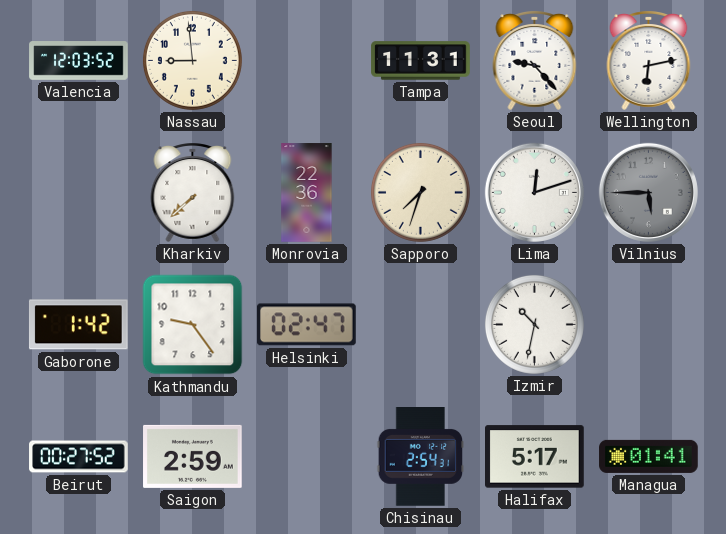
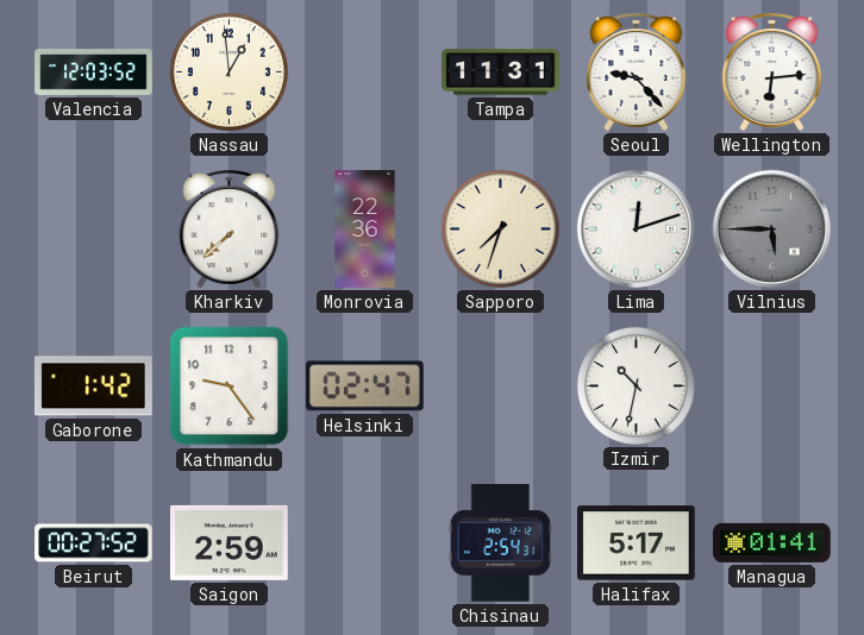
Nassau: 8:59 -> 12:59
Wellington: 6:13 -> 6:14
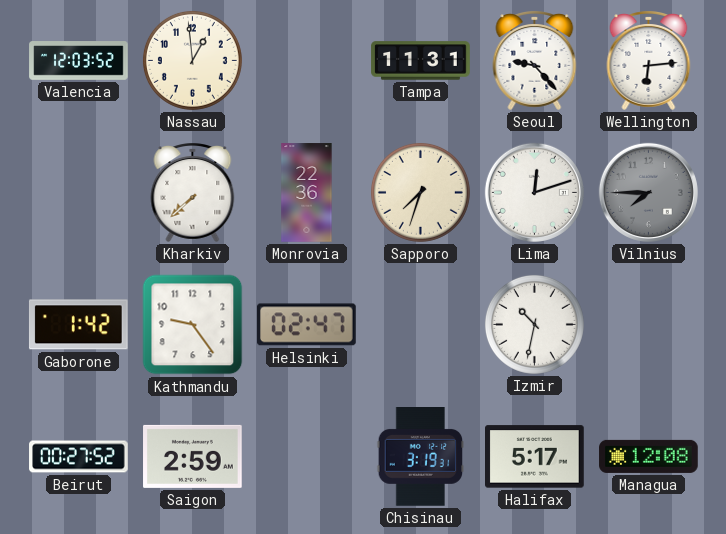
Vilnius: 5:45 -> 7:45
Chisinau: 2:54 -> 3:19
Managua: 01:41 -> 12:08
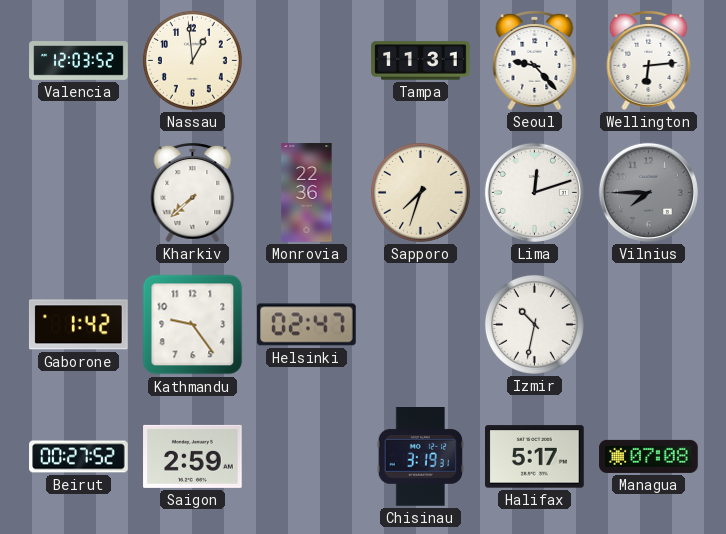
Managua: 12:08 -> 07:08
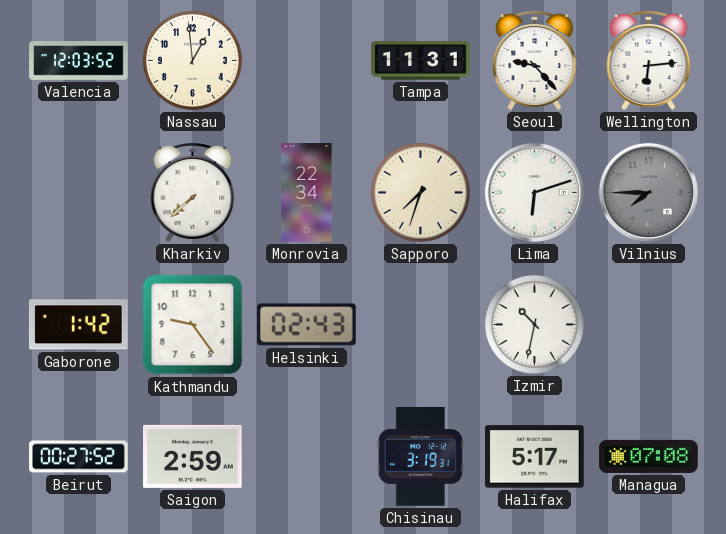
Monrovia: 22:36 -> 22:34
Lima: 12:12 -> 6:12
Helsinki: 02:47 -> 02:43
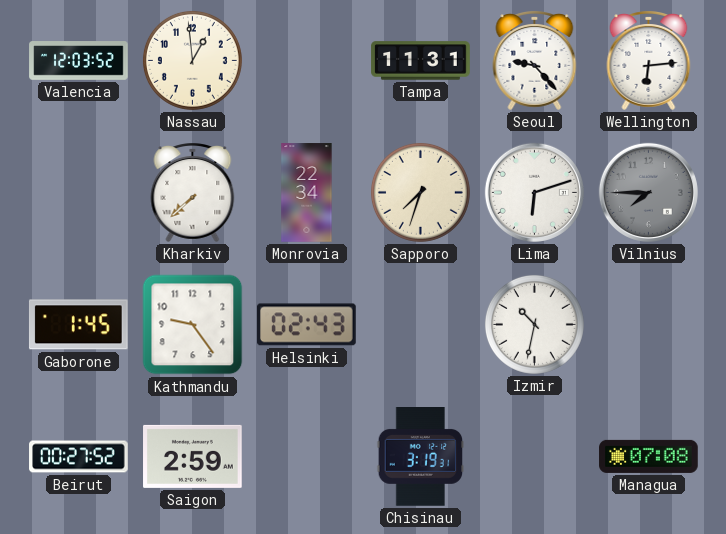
Gaborone: 1:42 -> 1:45
Halifax: 5:17 -> none
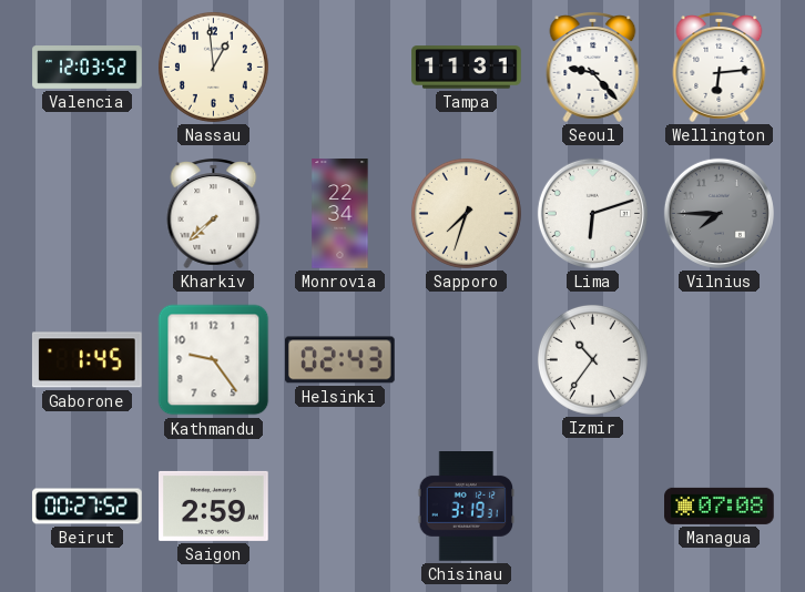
Izmir: 10:32 -> 10:36
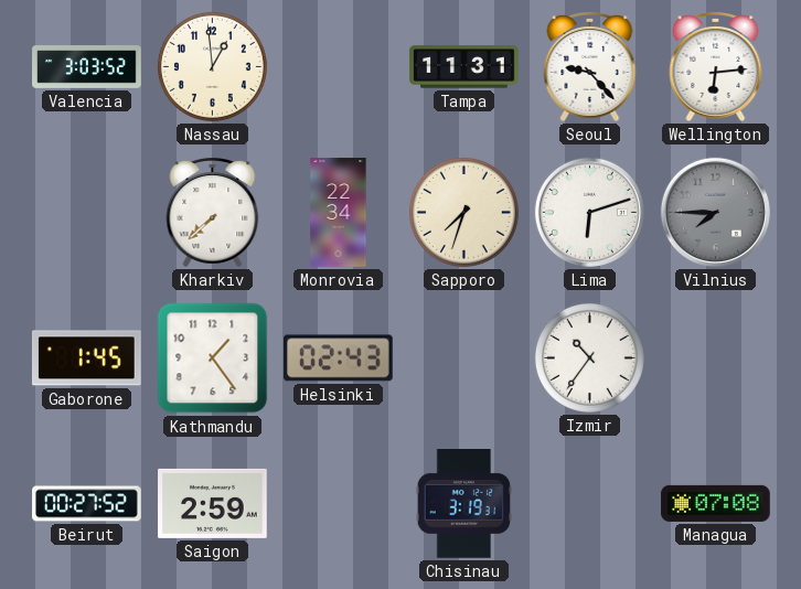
Valencia: 12:03 -> 3:03
Kathmandu: 9:24 -> 1:24
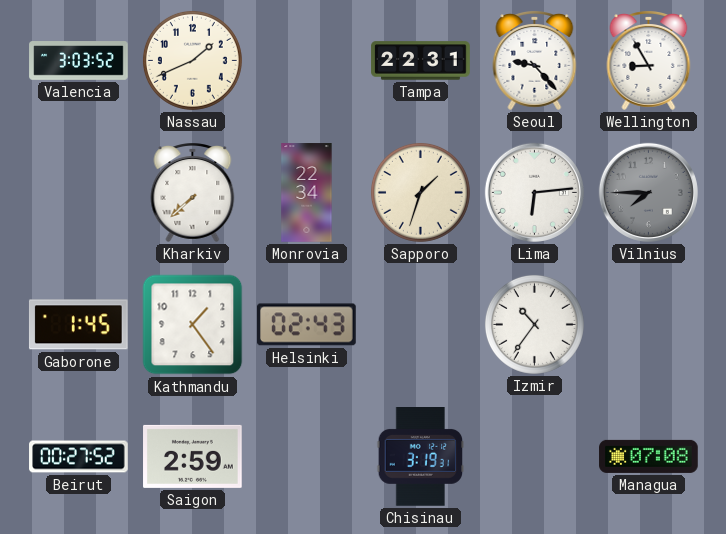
Nassau: 12:59 -> 1:41
Tampa: 11:31 -> 22:31
Wellington: 6:14 -> 8:55
Sapporo: 7:33 -> 1:33
Lima: 6:12 -> 6:14
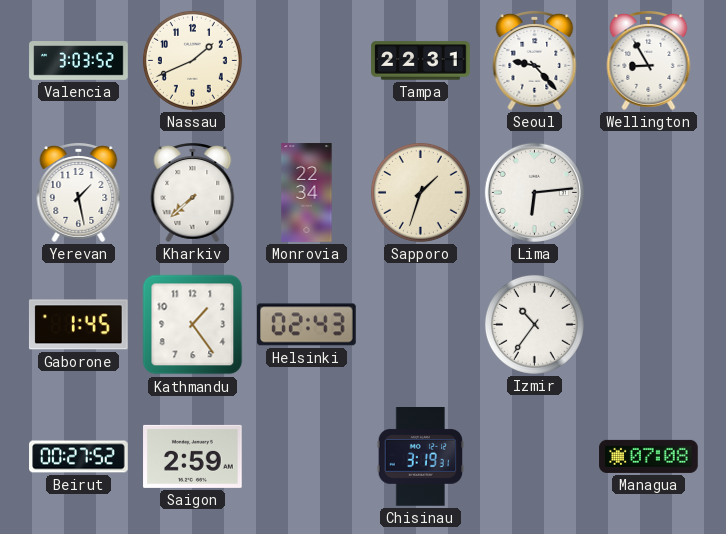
Yerevan: none -> 1:28
Vilnius: 7:45 -> none
